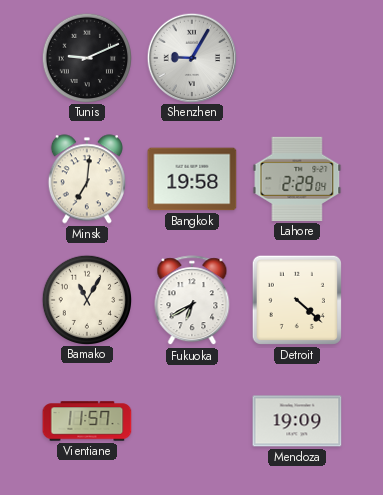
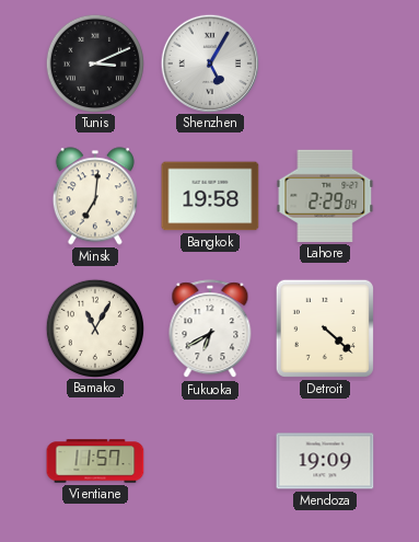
Tunis: 9:11 -> 3:11
Shenzhen: 9:05 -> 5:05
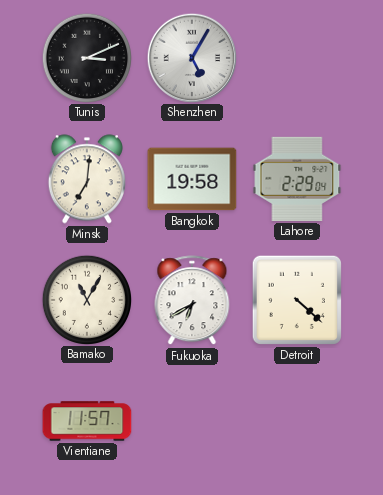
Mendoza: 19:09 -> none
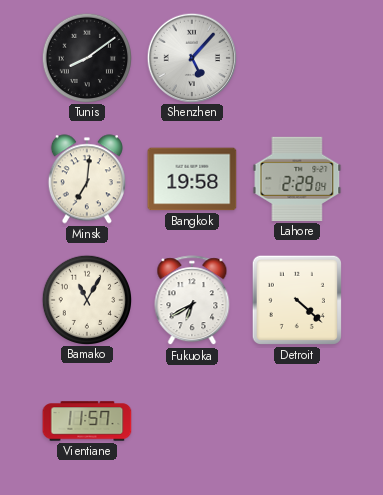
Tunis: 3:11 -> 8:09
Shenzhen: 5:05 -> 5:07
